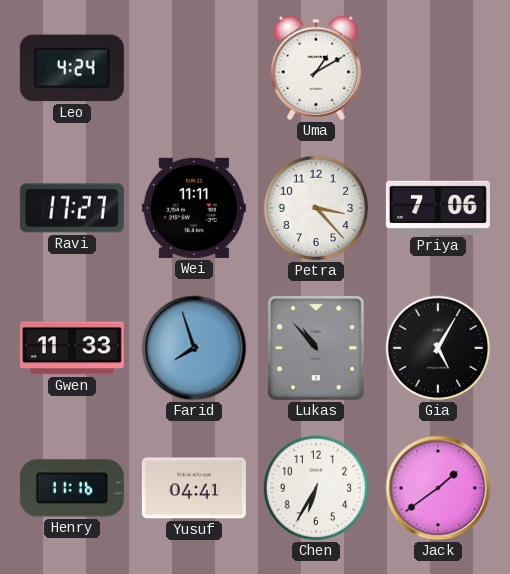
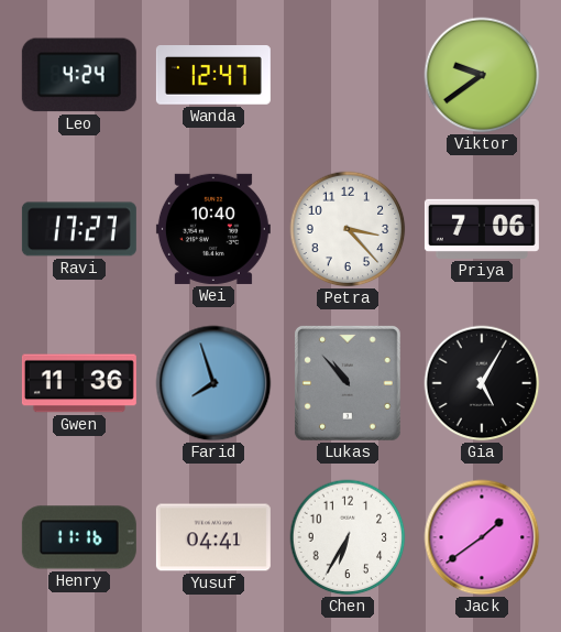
Wanda: none -> 12:47
Uma: 1:10 -> none
Viktor: none -> 9:39
Wei: 11:11 -> 10:40
Gwen: 11:33 -> 11:36
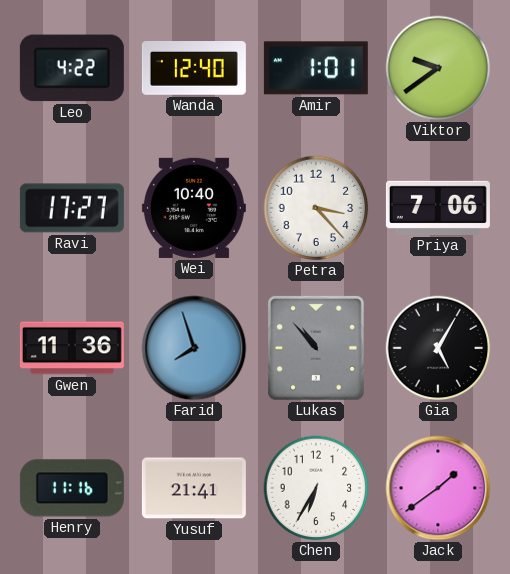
Leo: 4:24 -> 4:22
Wanda: 12:47 -> 12:40
Amir: none -> 1:01
Yusuf: 04:41 -> 21:41
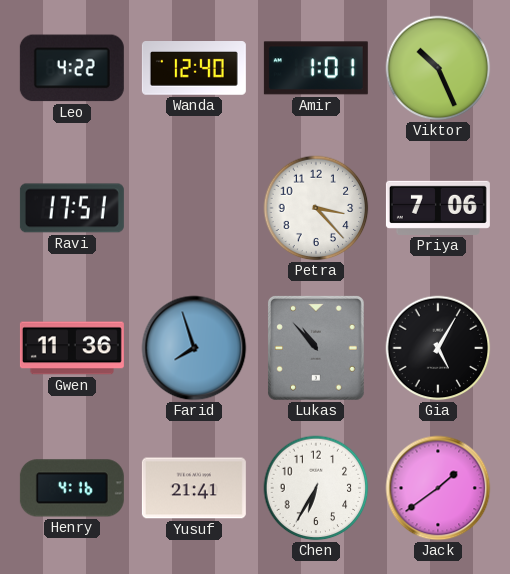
Viktor: 9:39 -> 10:26
Ravi: 17:27 -> 17:51
Wei: 10:40 -> none
Henry: 11:16 -> 4:16
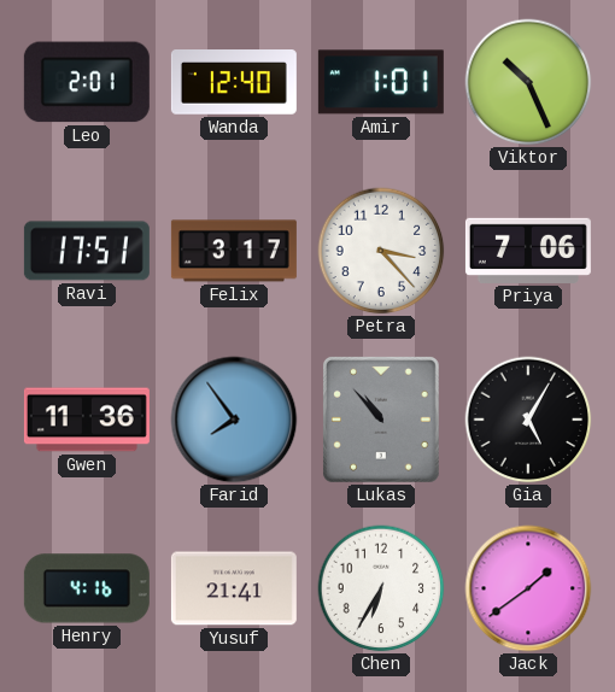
Leo: 4:22 -> 2:01
Felix: none -> 3:17
Farid: 7:57 -> 7:54
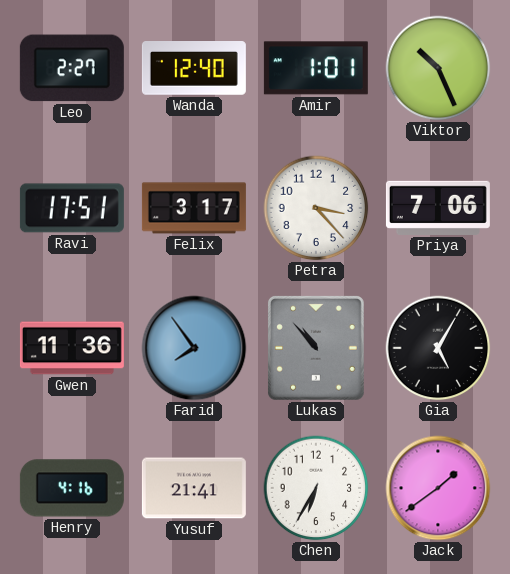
Leo: 2:01 -> 2:27
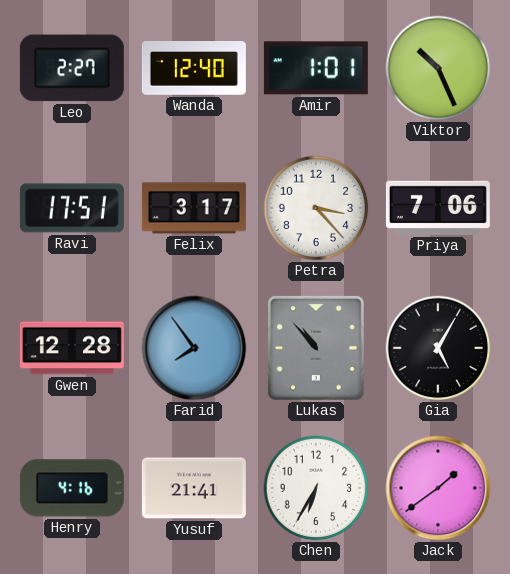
Gwen: 11:36 -> 12:28
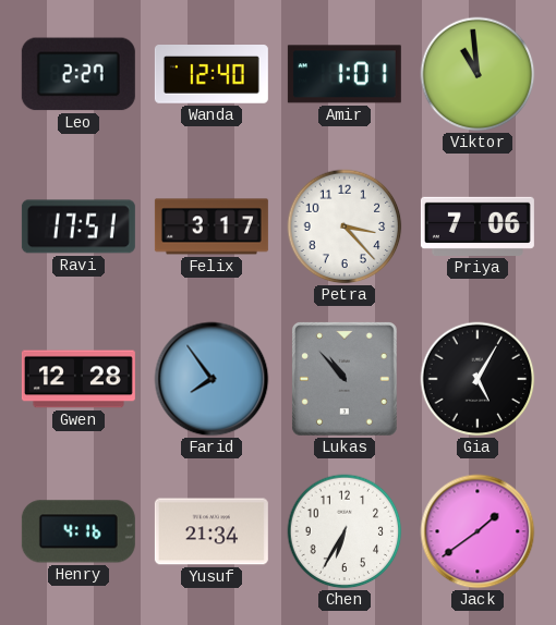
Viktor: 10:26 -> 10:59
Yusuf: 21:41 -> 21:34
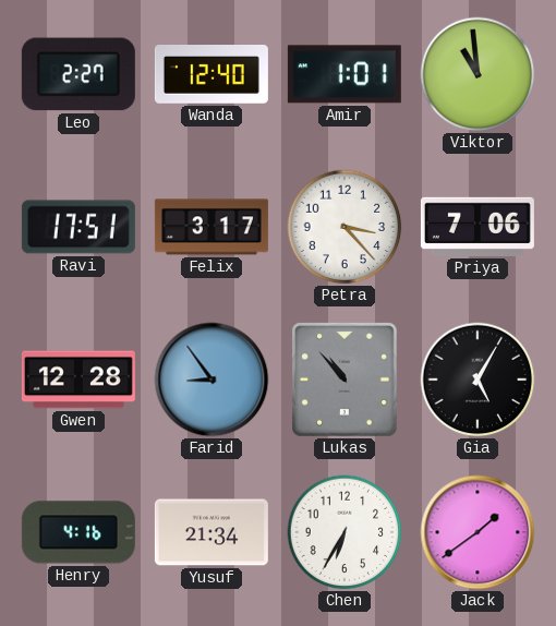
Farid: 7:54 -> 8:54
